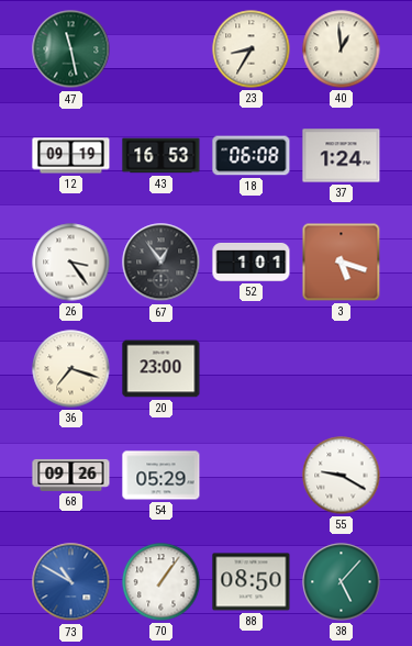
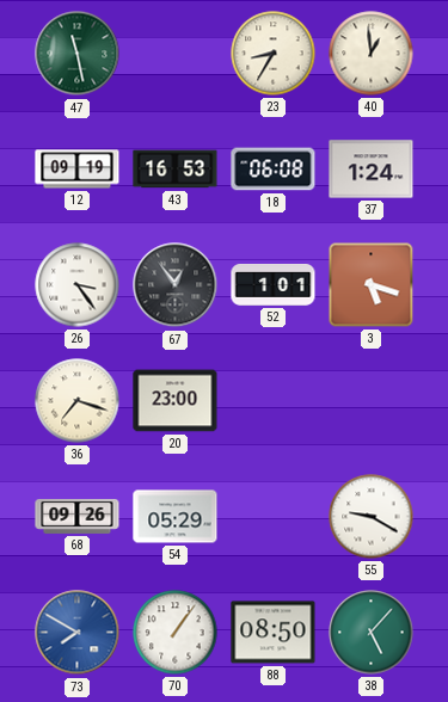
73: 10:50 -> 7:50
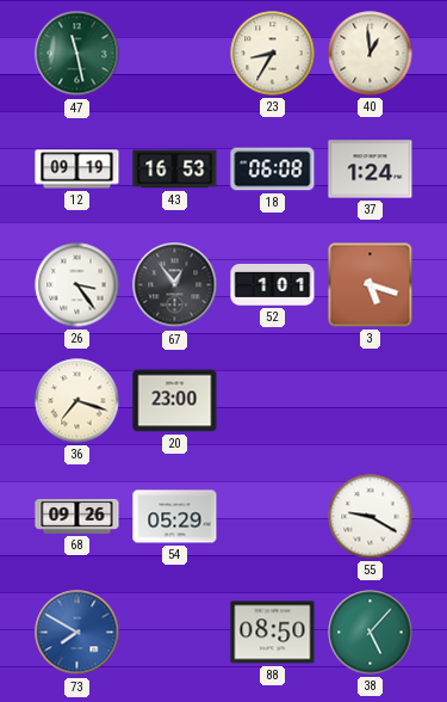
70: 1:06 -> none
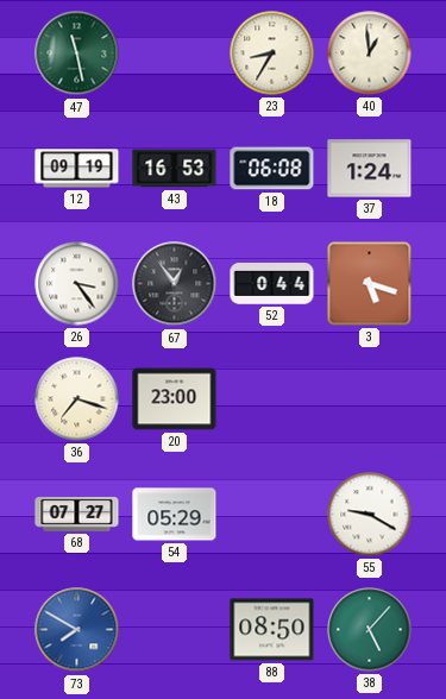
52: 1:01 -> 0:44
68: 09:26 -> 07:27
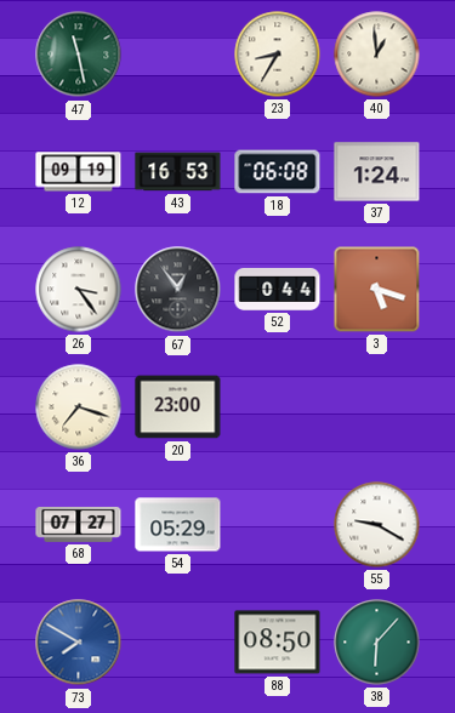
38: 5:07 -> 6:07
